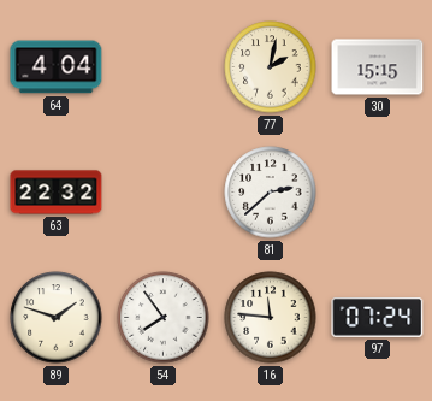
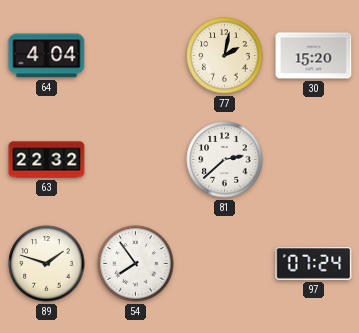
30: 15:15 -> 15:20
16: 11:46 -> none
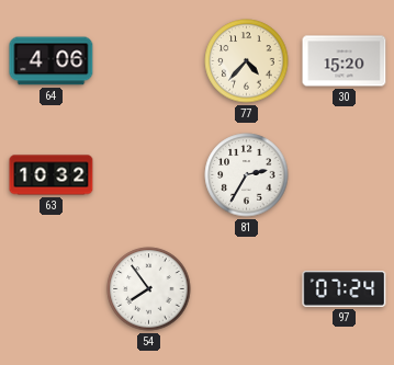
64: 4:04 -> 4:06
77: 2:02 -> 4:37
63: 22:32 -> 10:32
81: 2:38 -> 2:35
89: 1:48 -> none
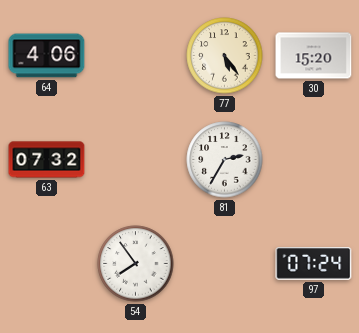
77: 4:37 -> 5:24
63: 10:32 -> 07:32
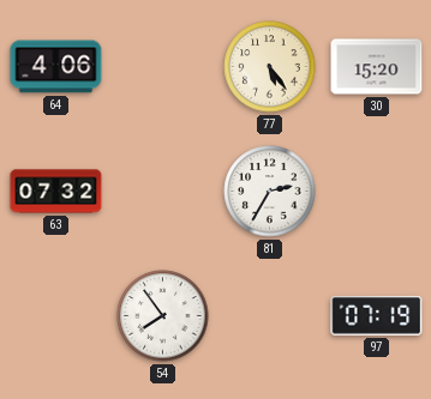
97: 07:24 -> 07:19
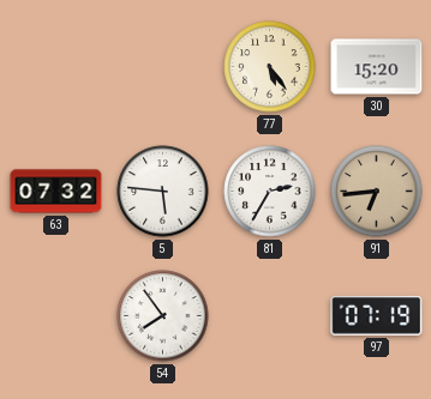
64: 4:06 -> none
5: none -> 5:46
91: none -> 6:44
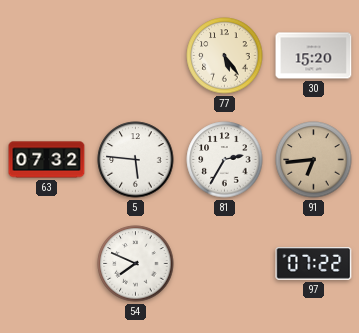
54: 7:54 -> 7:49
97: 07:19 -> 07:22
